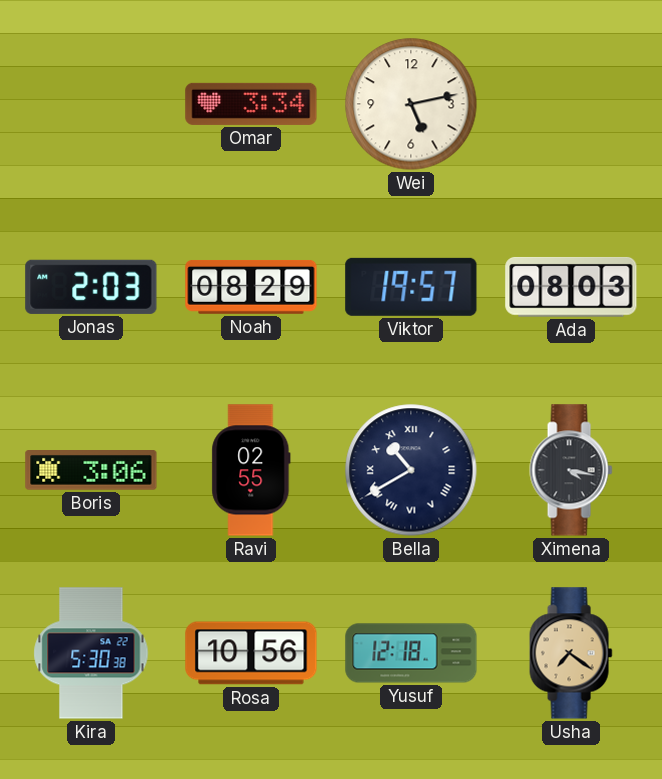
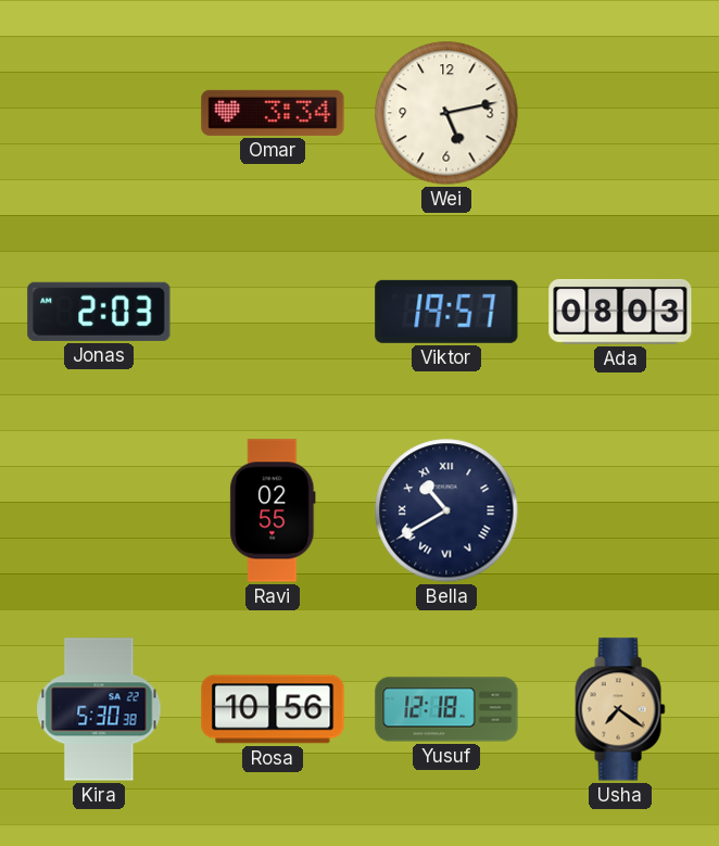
Noah: 08:29 -> none
Boris: 3:06 -> none
Ximena: 4:17 -> none
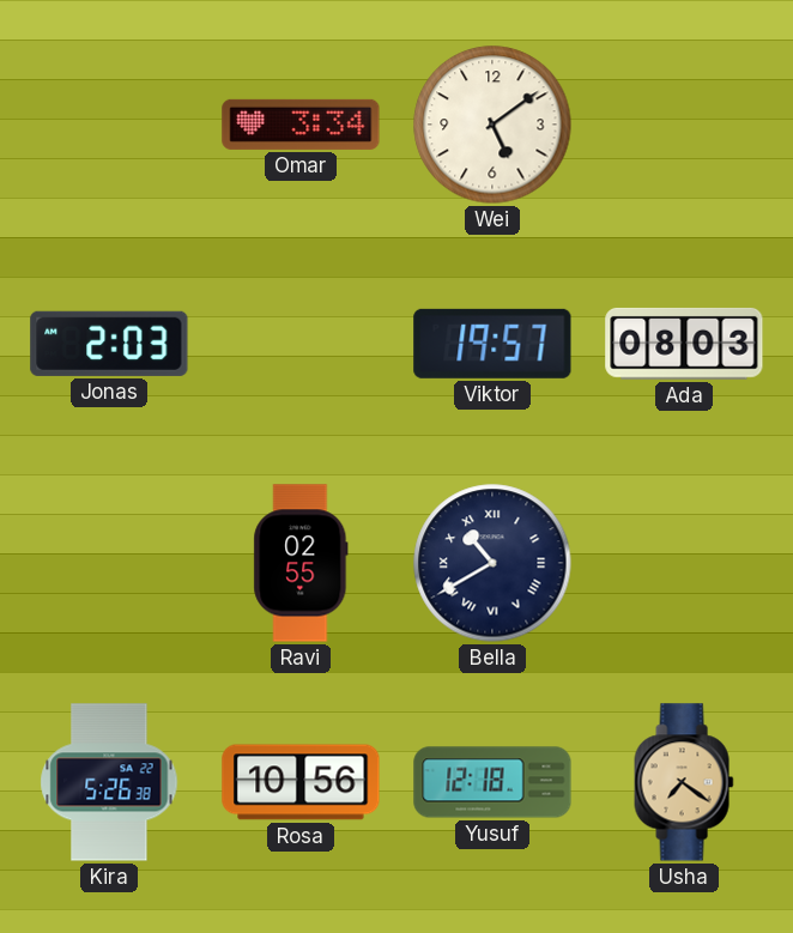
Wei: 5:13 -> 5:09
Kira: 5:30 -> 5:26
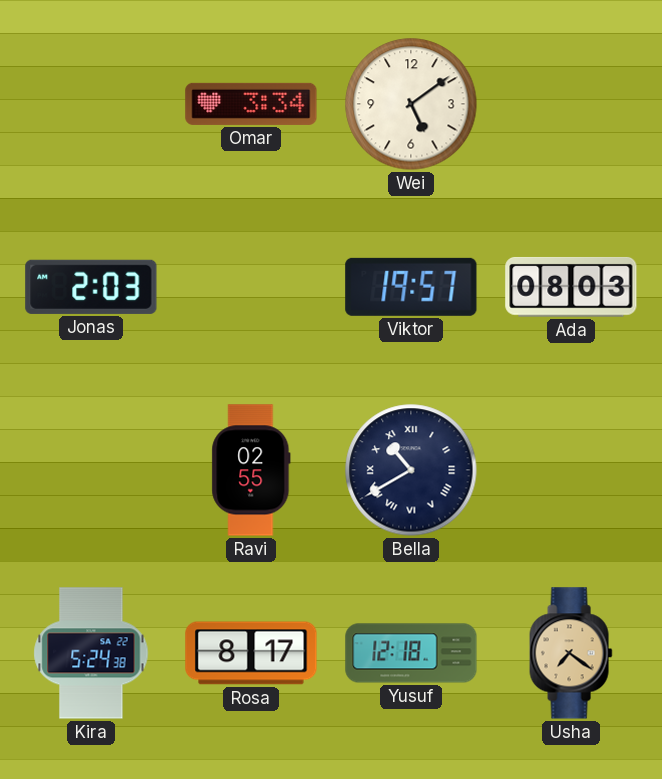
Kira: 5:26 -> 5:24
Rosa: 10:56 -> 8:17
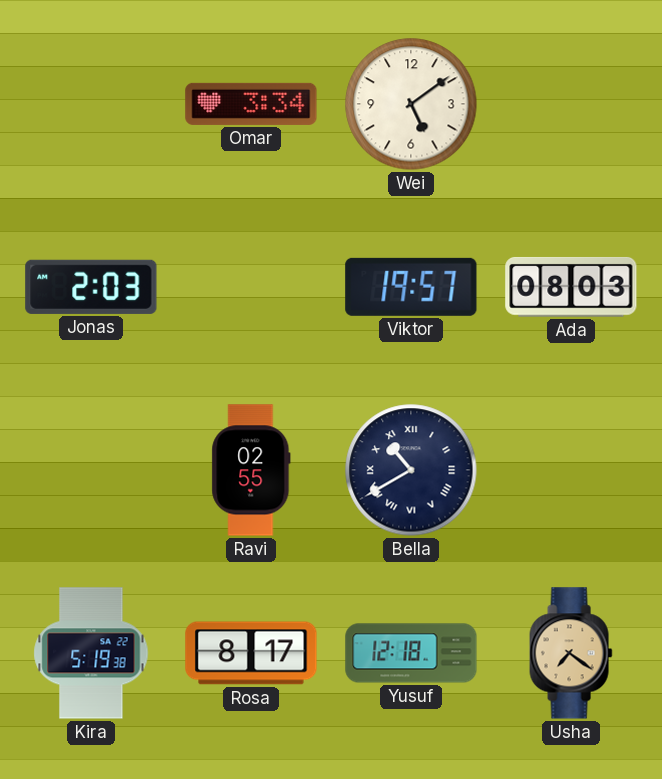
Kira: 5:24 -> 5:19
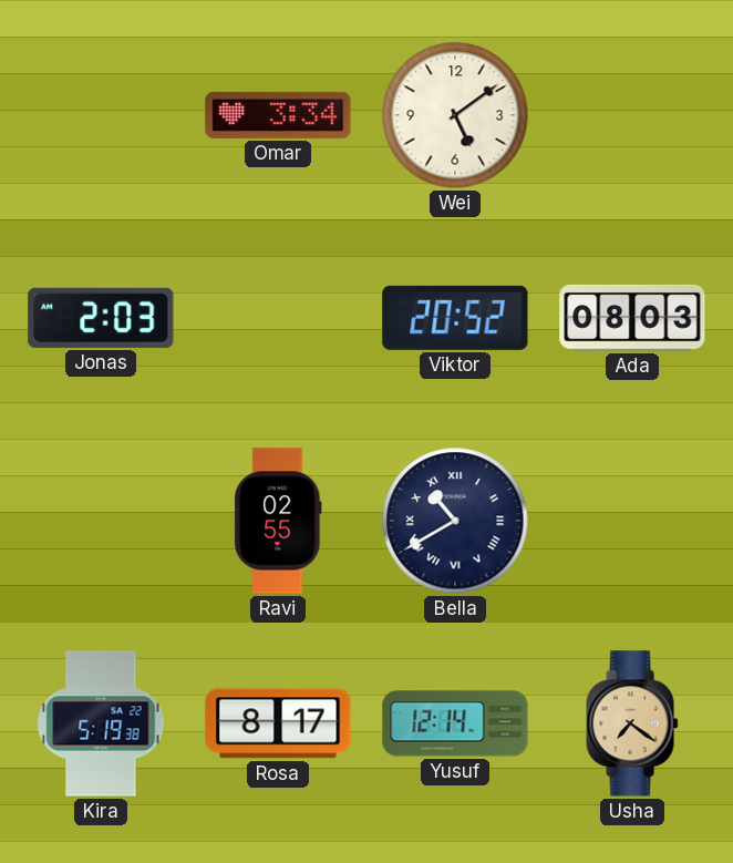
Viktor: 19:57 -> 20:52
Yusuf: 12:18 -> 12:14
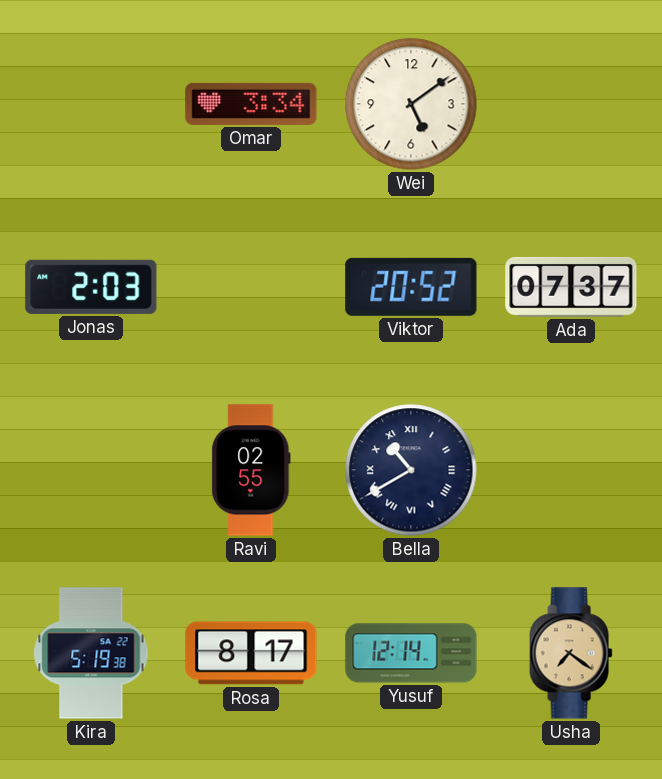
Ada: 08:03 -> 07:37
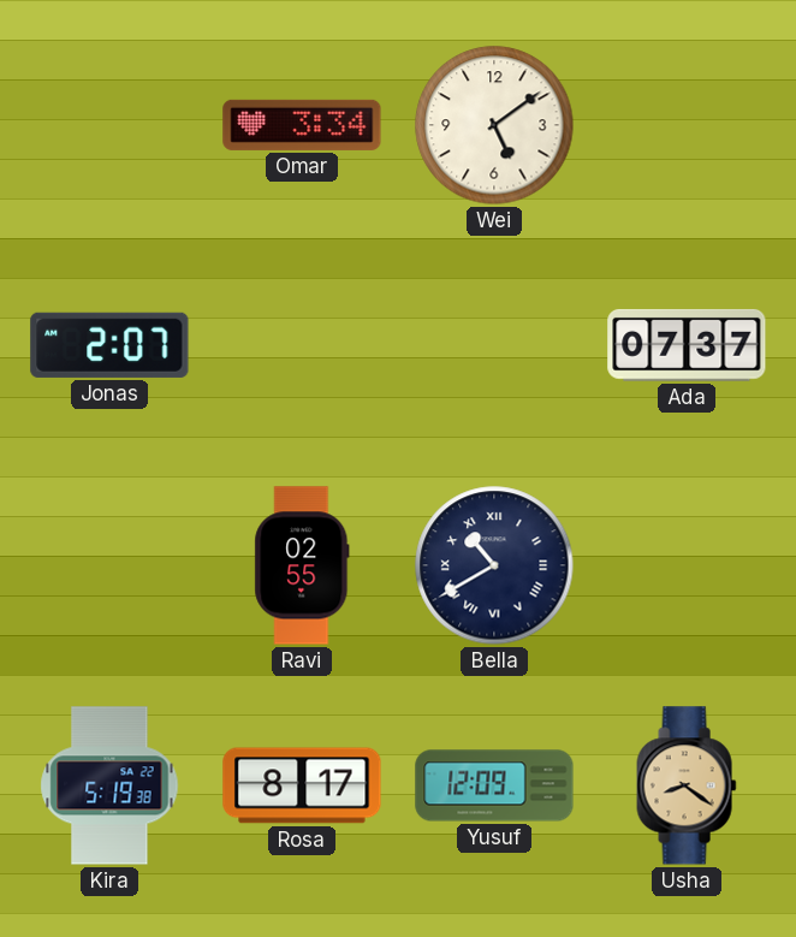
Jonas: 2:03 -> 2:07
Viktor: 20:52 -> none
Yusuf: 12:14 -> 12:09
Usha: 7:21 -> 8:21
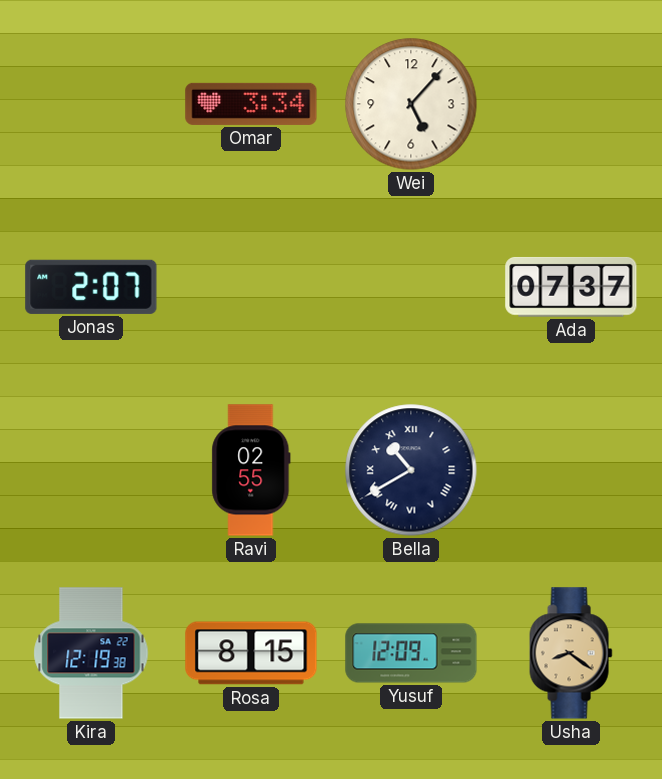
Wei: 5:09 -> 5:07
Kira: 5:19 -> 12:19
Rosa: 8:17 -> 8:15
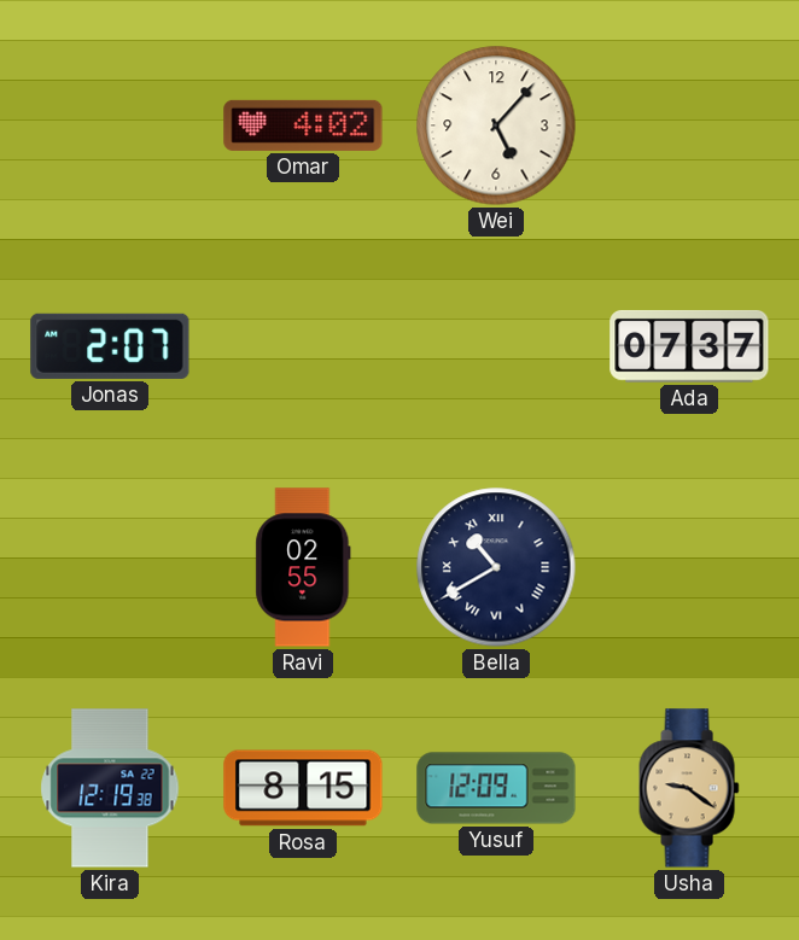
Omar: 3:34 -> 4:02
Usha: 8:21 -> 9:21
